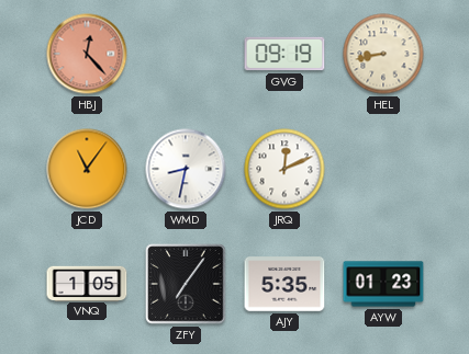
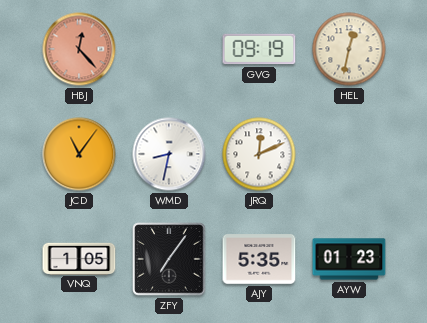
HEL: 8:43 -> 12:32
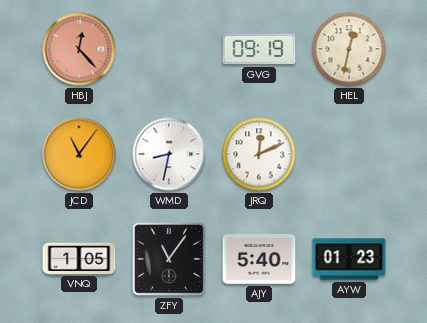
ZFY: 7:06 -> 11:06
AJY: 5:35 -> 5:40
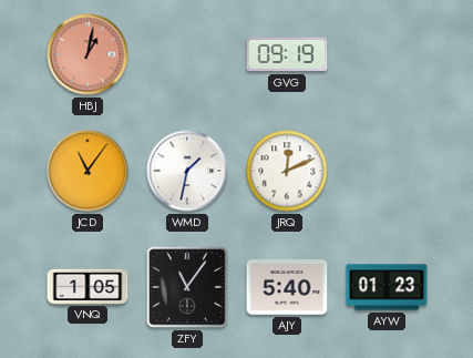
HBJ: 12:23 -> 1:02
HEL: 12:32 -> none
WMD: 8:32 -> 1:32
